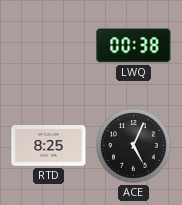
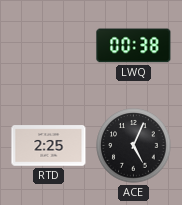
RTD: 8:25 -> 2:25
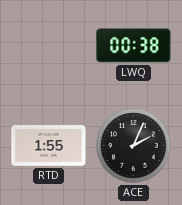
RTD: 2:25 -> 1:55
ACE: 5:04 -> 2:04
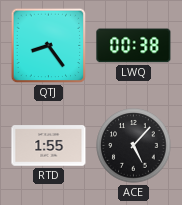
QTJ: none -> 8:24
ACE: 2:04 -> 5:07
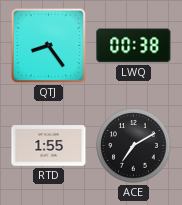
ACE: 5:07 -> 7:10
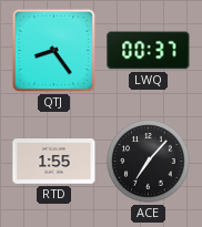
LWQ: 00:38 -> 00:37
ACE: 7:10 -> 7:07
